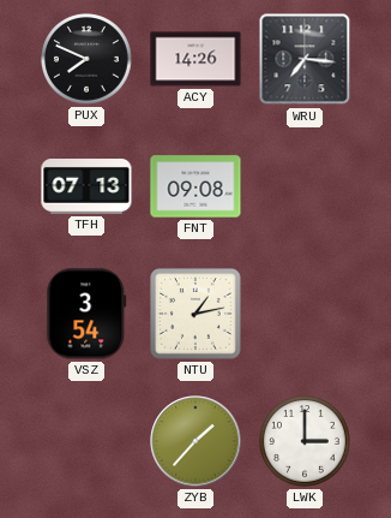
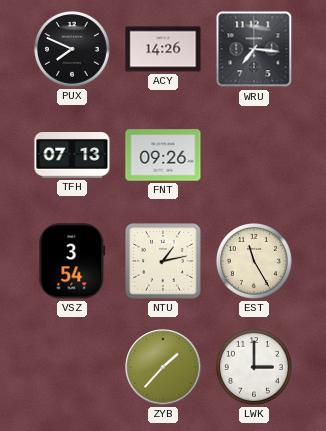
FNT: 09:08 -> 09:26
EST: none -> 11:25
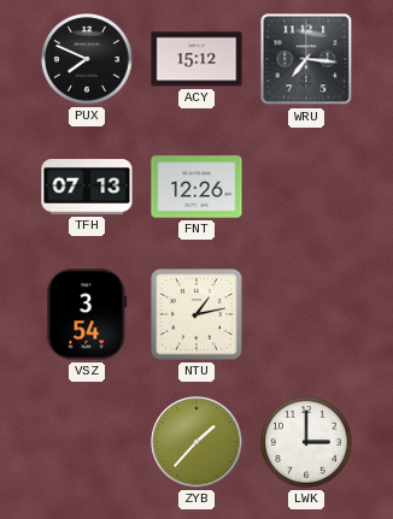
ACY: 14:26 -> 15:12
FNT: 09:26 -> 12:26
EST: 11:25 -> none
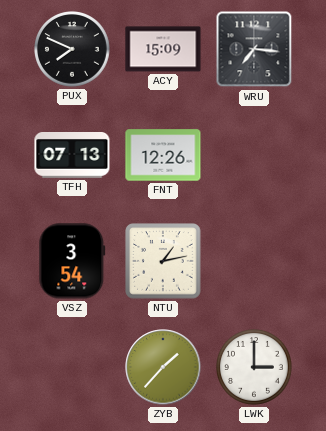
ACY: 15:12 -> 15:09
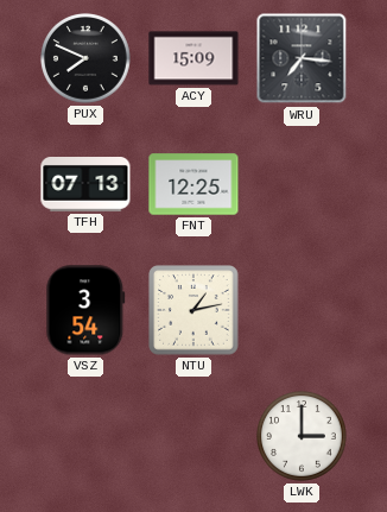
FNT: 12:26 -> 12:25
ZYB: 1:37 -> none
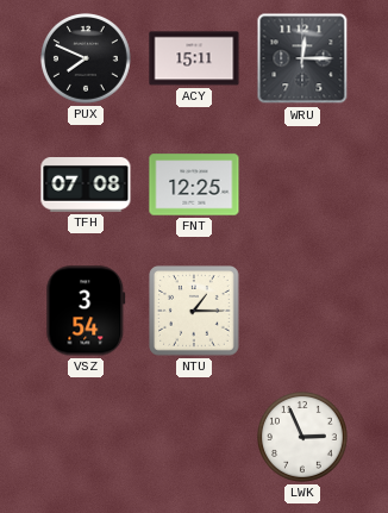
ACY: 15:09 -> 15:11
WRU: 7:16 -> 12:15
TFH: 07:13 -> 07:08
NTU: 1:13 -> 1:15
LWK: 3:00 -> 2:56
